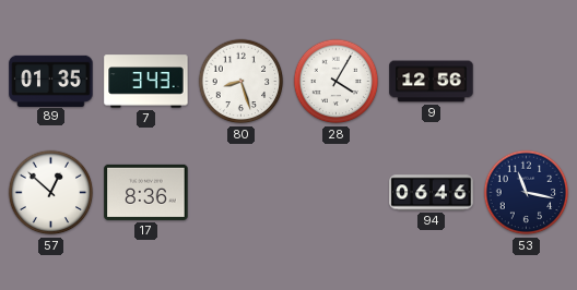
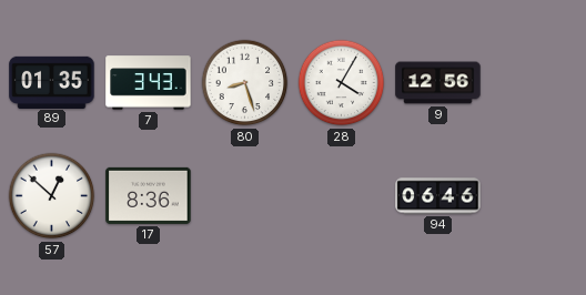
53: 11:17 -> none
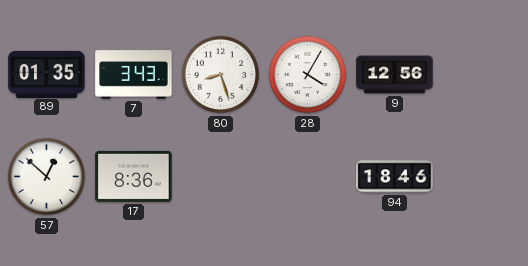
94: 06:46 -> 18:46
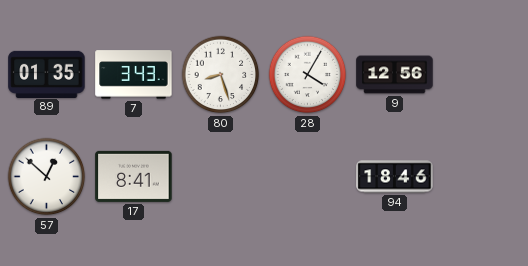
17: 8:36 -> 8:41
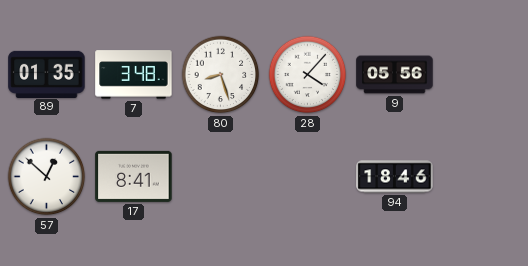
7: 3:43 -> 3:48
28: 4:05 -> 4:07
9: 12:56 -> 05:56
